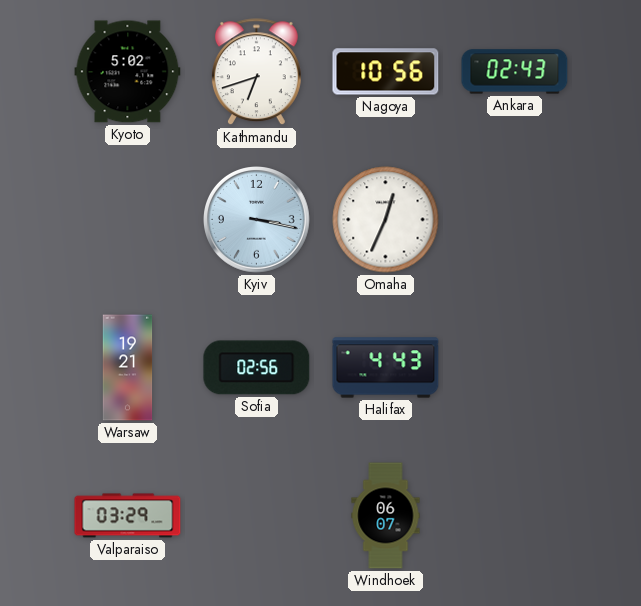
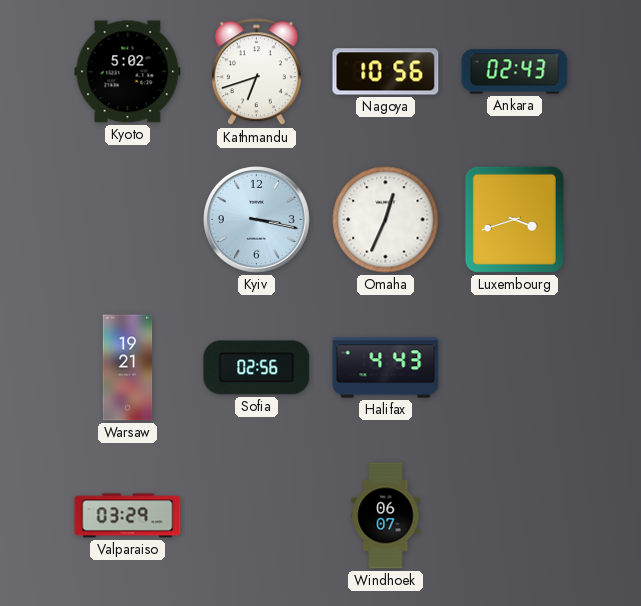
Luxembourg: none -> 3:42
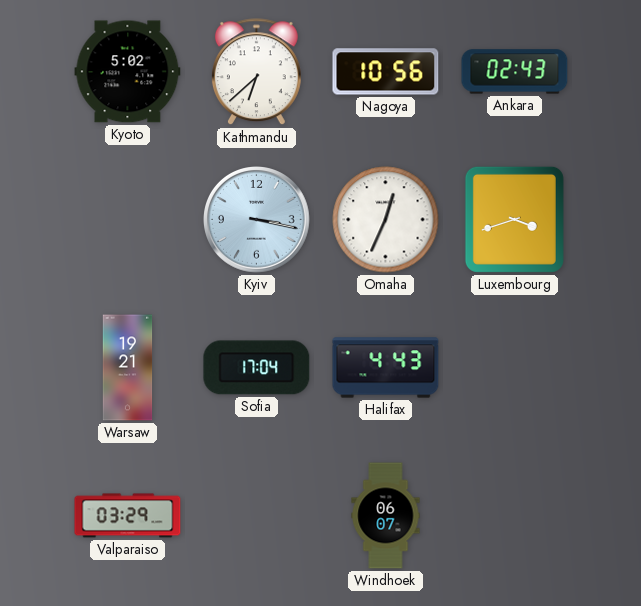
Kathmandu: 6:42 -> 6:38
Sofia: 02:56 -> 17:04
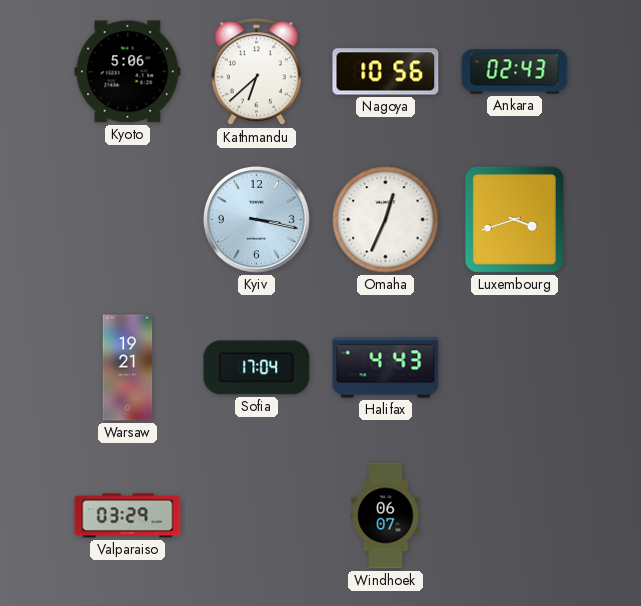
Kyoto: 5:02 -> 5:06
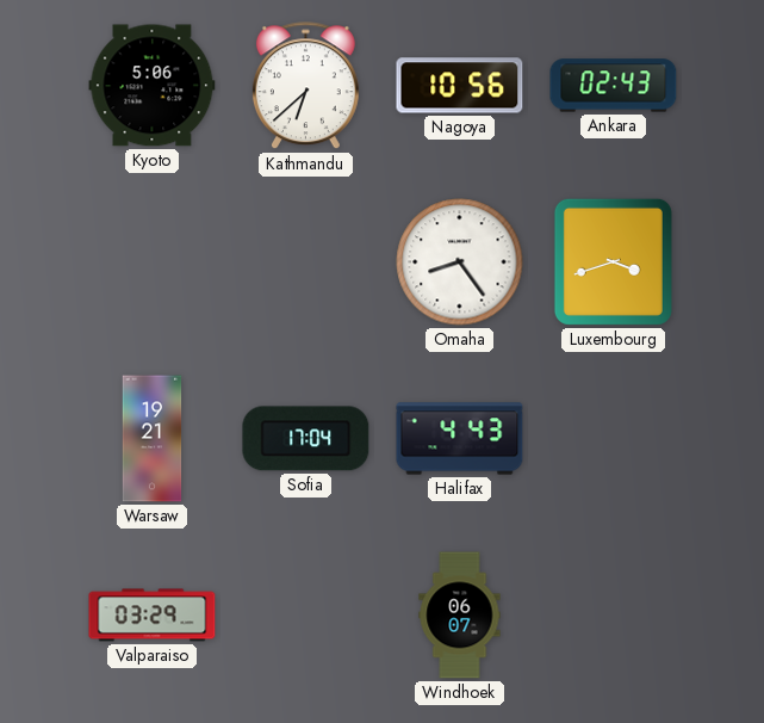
Kyiv: 3:17 -> none
Omaha: 12:34 -> 8:24
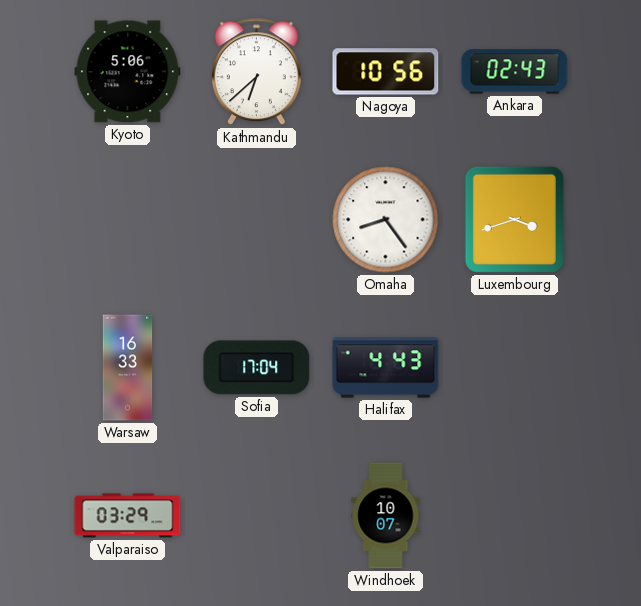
Warsaw: 19:21 -> 16:33
Windhoek: 06:07 -> 10:07
